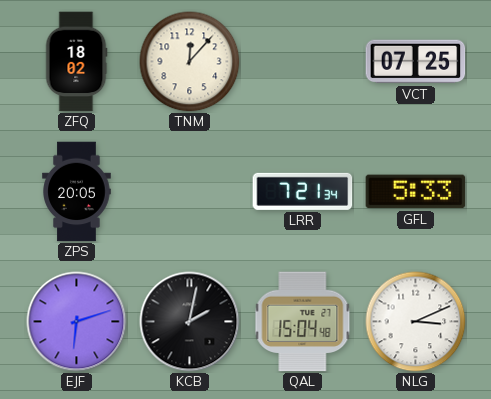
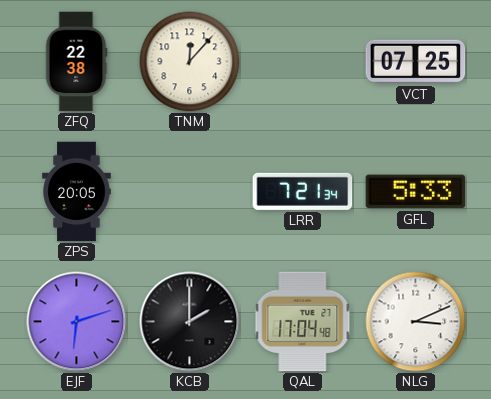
ZFQ: 18:02 -> 22:38
KCB: 2:02 -> 2:00
QAL: 15:04 -> 17:04
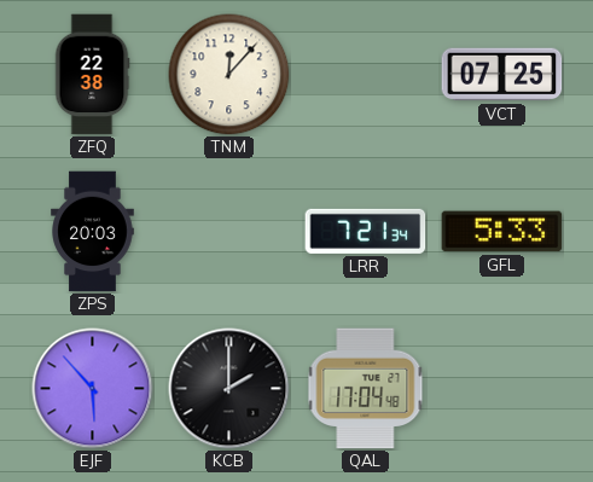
ZPS: 20:05 -> 20:03
EJF: 6:12 -> 5:53
NLG: 3:11 -> none
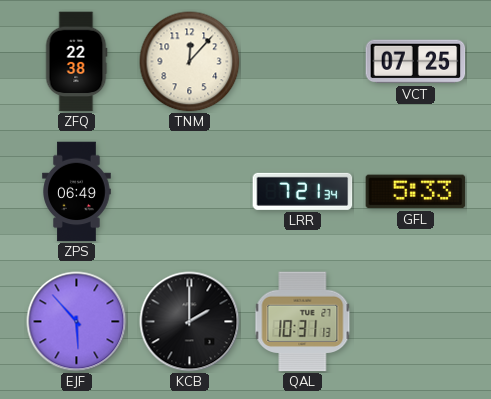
ZPS: 20:03 -> 06:49
QAL: 17:04 -> 10:31
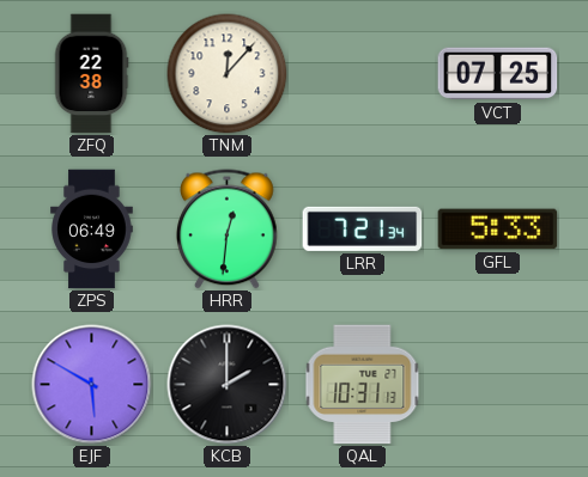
HRR: none -> 12:31
EJF: 5:53 -> 5:50
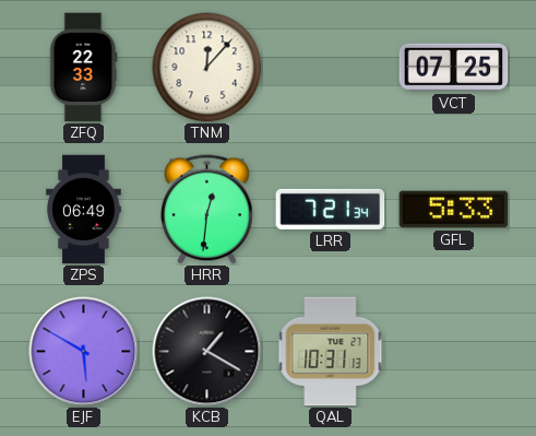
ZFQ: 22:38 -> 22:33
KCB: 2:00 -> 1:20
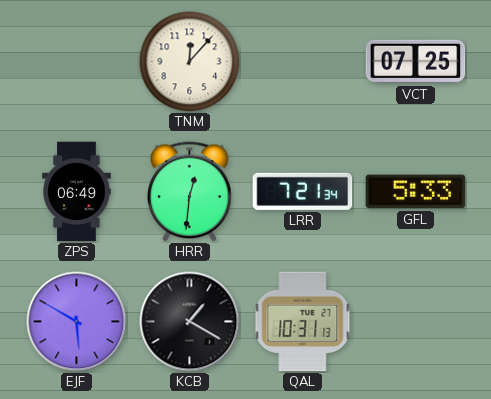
ZFQ: 22:33 -> none
